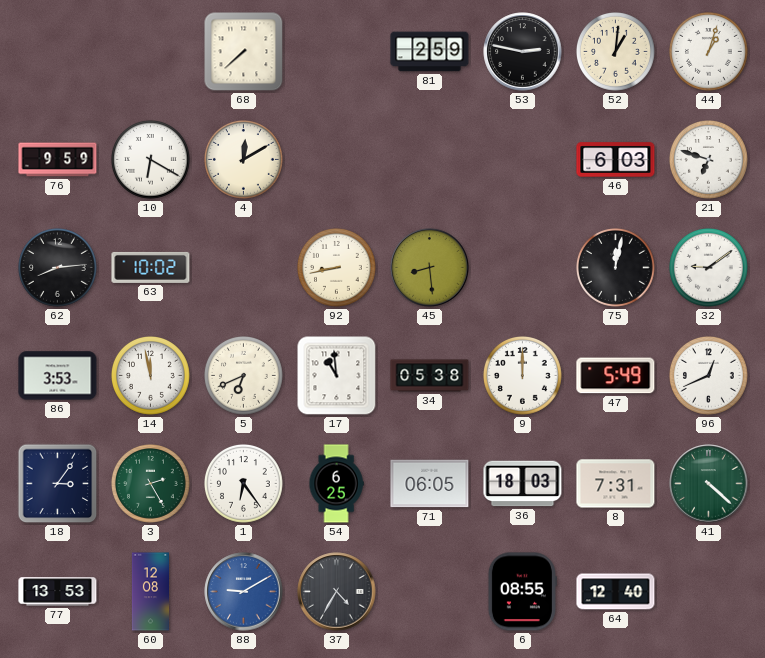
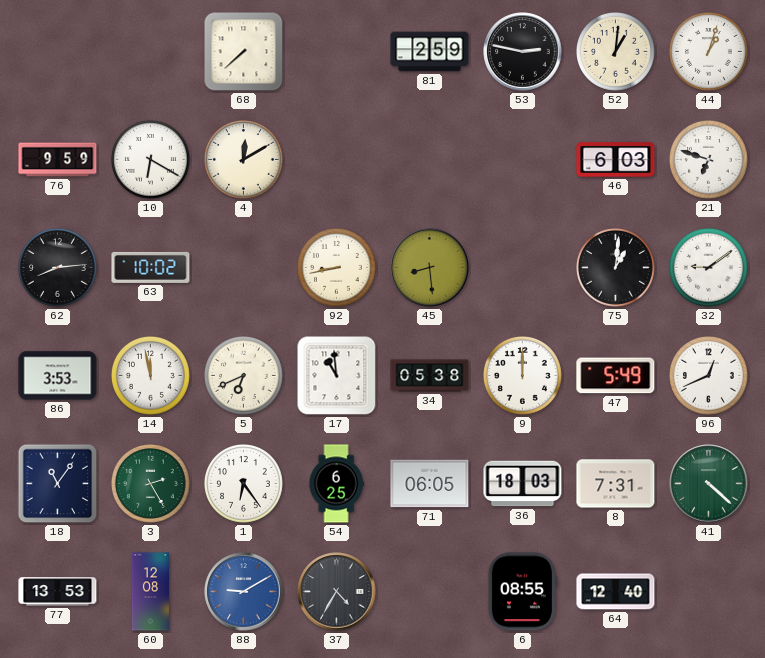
75: 12:02 -> 1:01
18: 3:06 -> 11:06
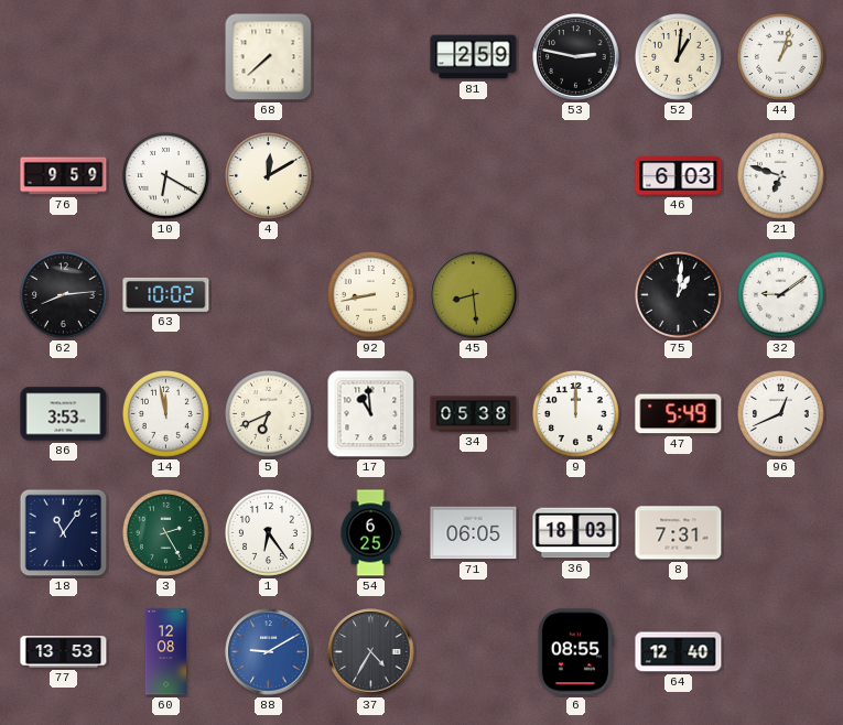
41: 4:22 -> none
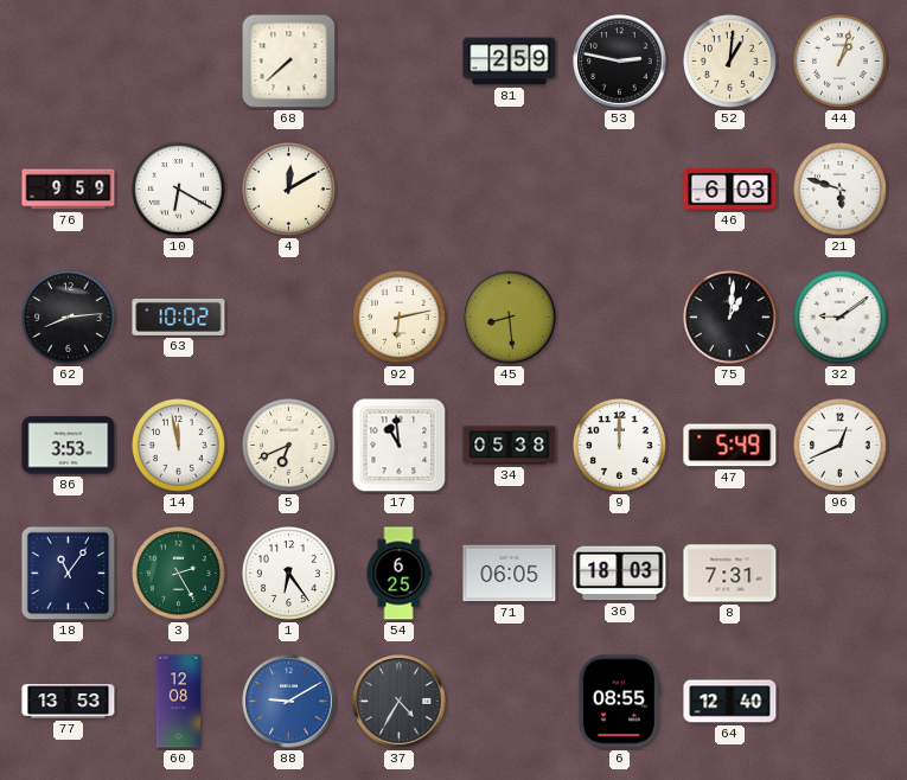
21: 6:48 -> 5:48
92: 8:43 -> 6:13
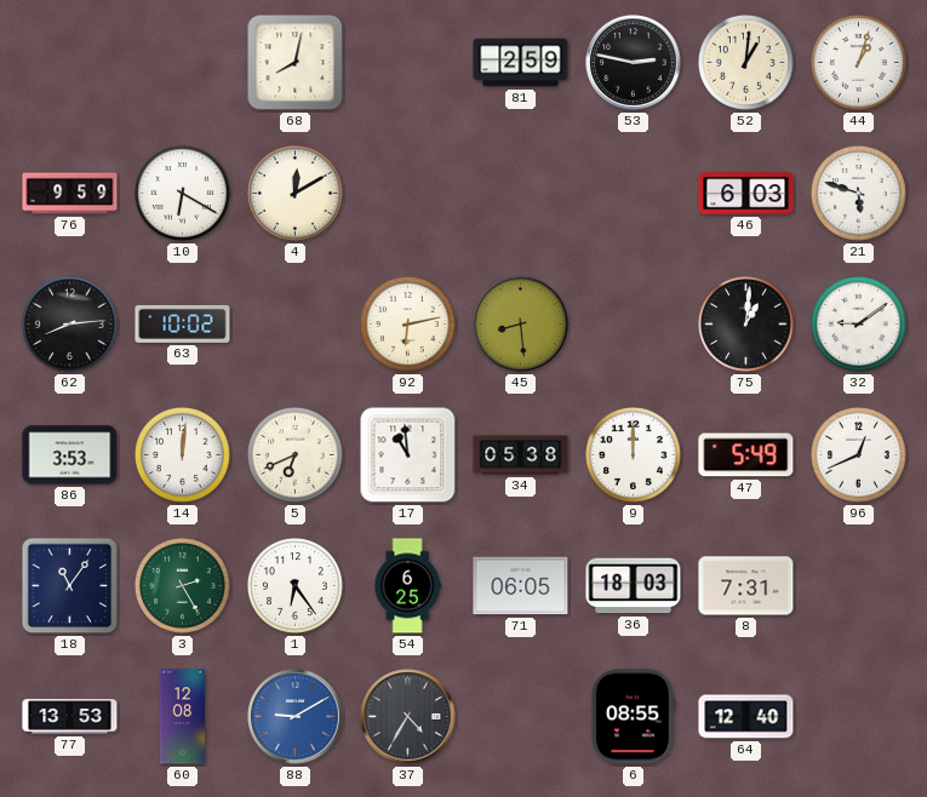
68: 7:38 -> 8:02
14: 11:58 -> 12:01
